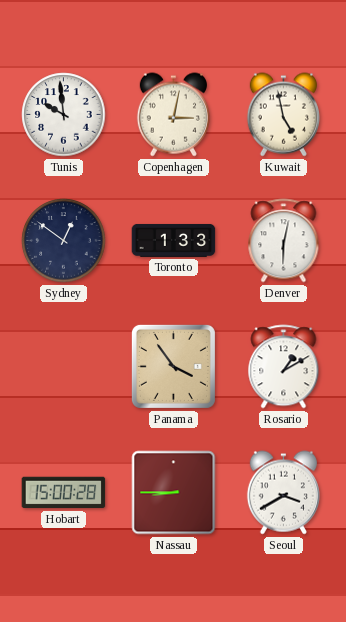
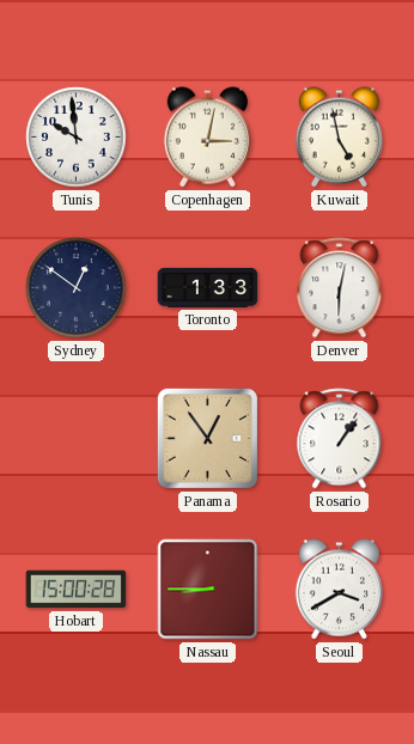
Panama: 3:54 -> 12:54
Rosario: 1:10 -> 1:06
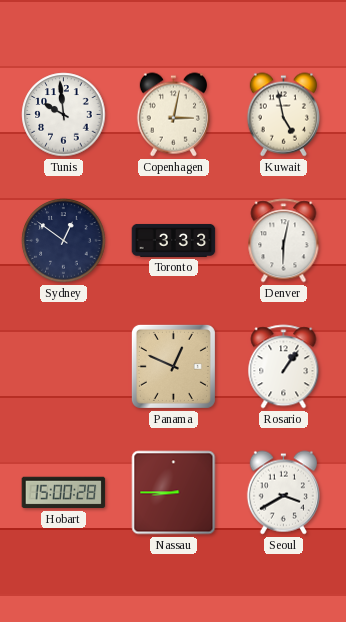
Toronto: 1:33 -> 3:33
Panama: 12:54 -> 12:49
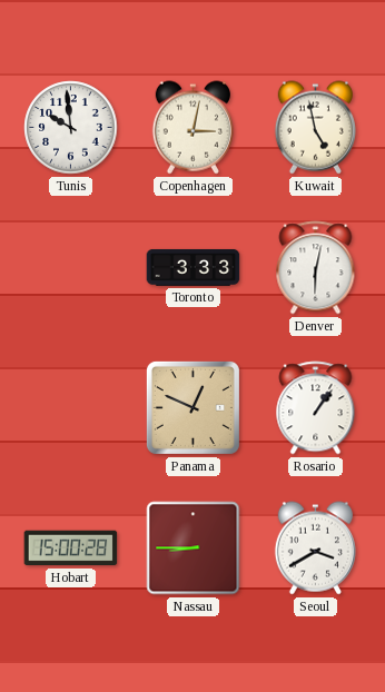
Sydney: 12:51 -> none
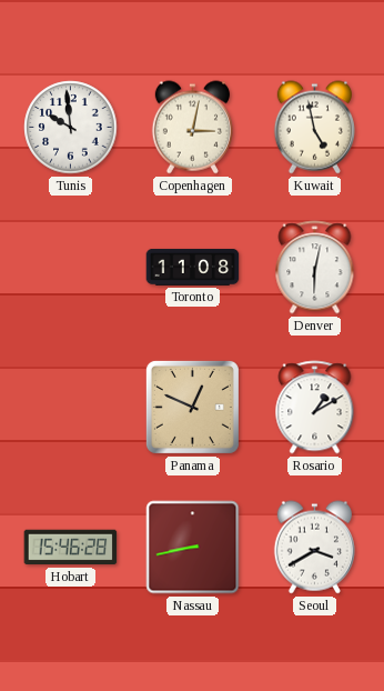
Toronto: 3:33 -> 11:08
Rosario: 1:06 -> 1:10
Hobart: 15:00 -> 15:46
Nassau: 8:45 -> 8:43
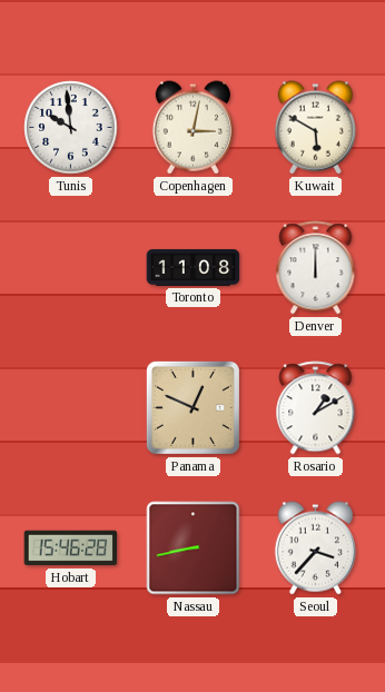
Kuwait: 4:58 -> 5:50
Denver: 6:02 -> 12:00
Seoul: 3:40 -> 3:37
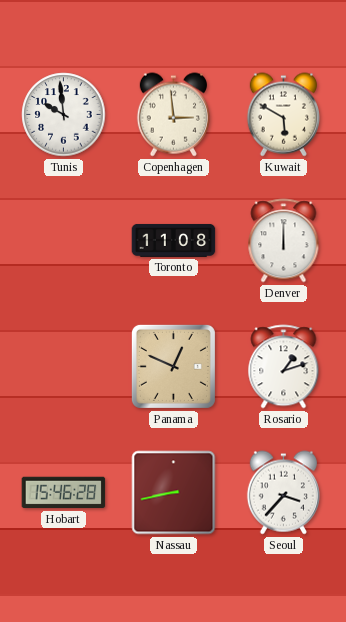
Copenhagen: 3:02 -> 2:59
Rosario: 1:10 -> 1:12
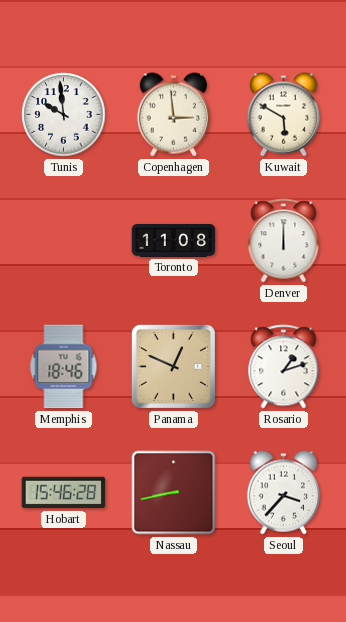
Memphis: none -> 18:46
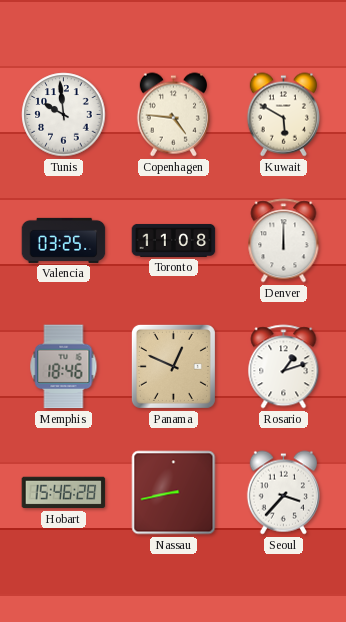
Copenhagen: 2:59 -> 4:46
Valencia: none -> 03:25
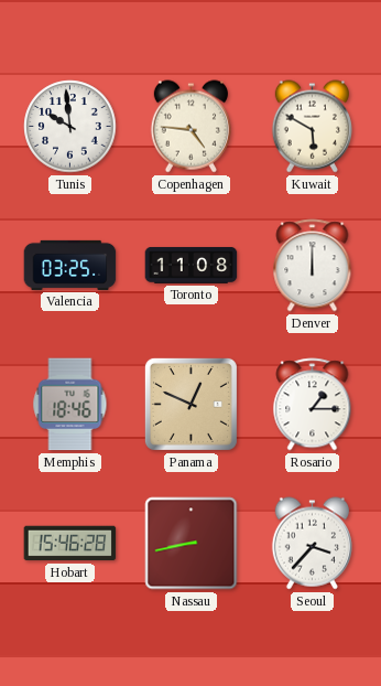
Rosario: 1:12 -> 1:15
